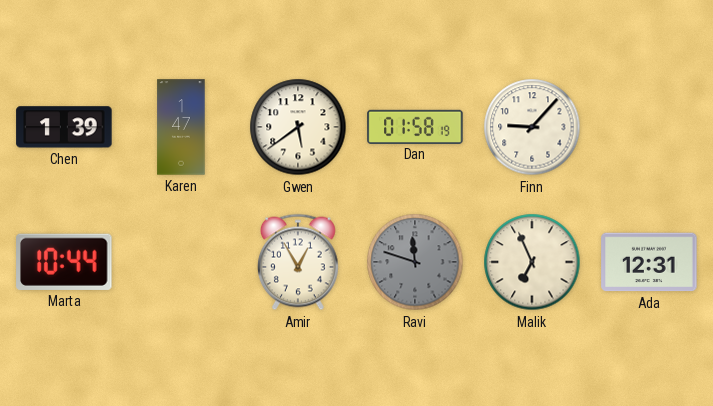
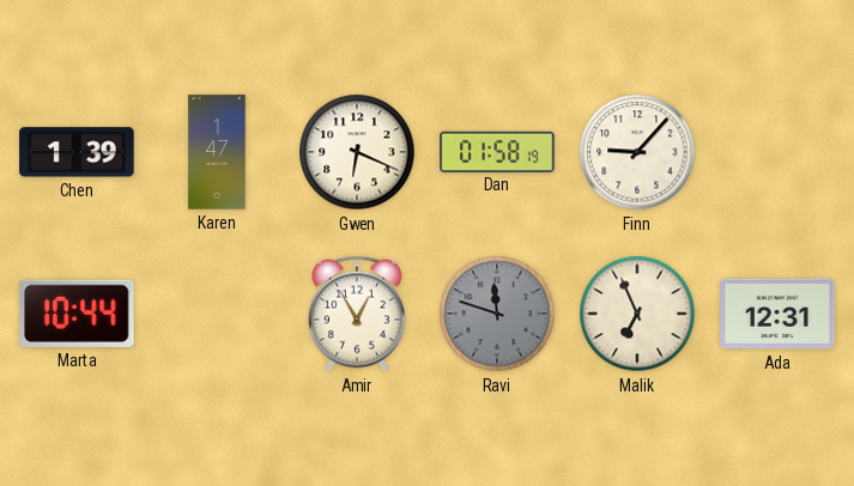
Gwen: 5:39 -> 6:19
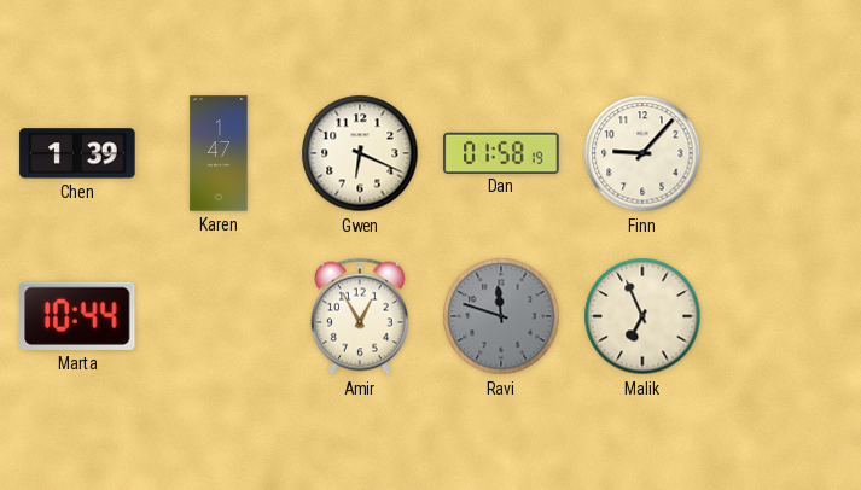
Ada: 12:31 -> none
